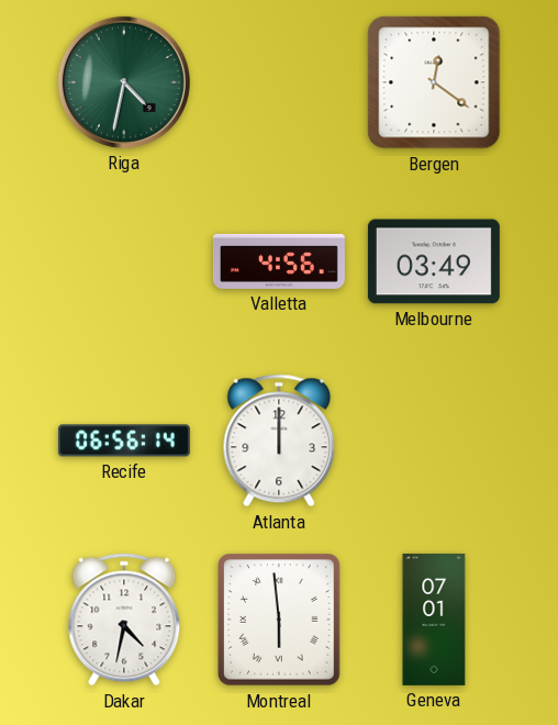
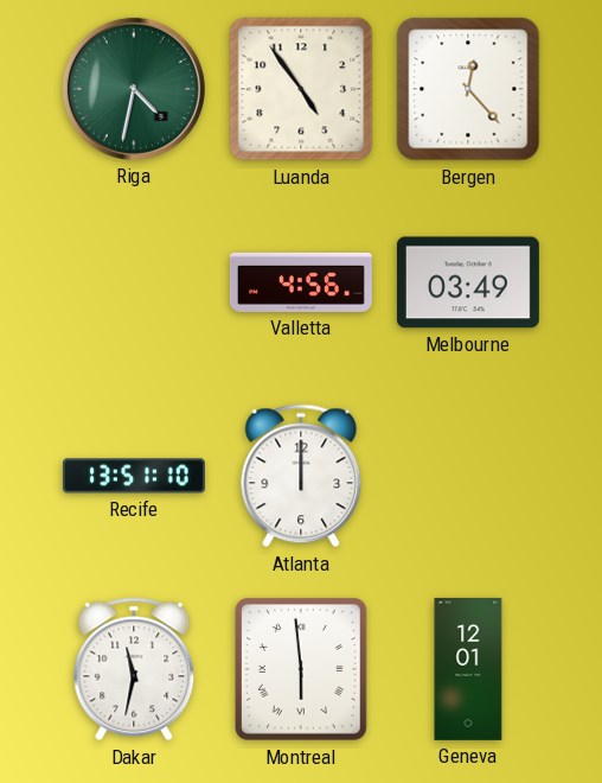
Luanda: none -> 4:54
Bergen: 12:21 -> 12:23
Recife: 06:56 -> 13:51
Dakar: 4:32 -> 11:32
Geneva: 07:01 -> 12:01
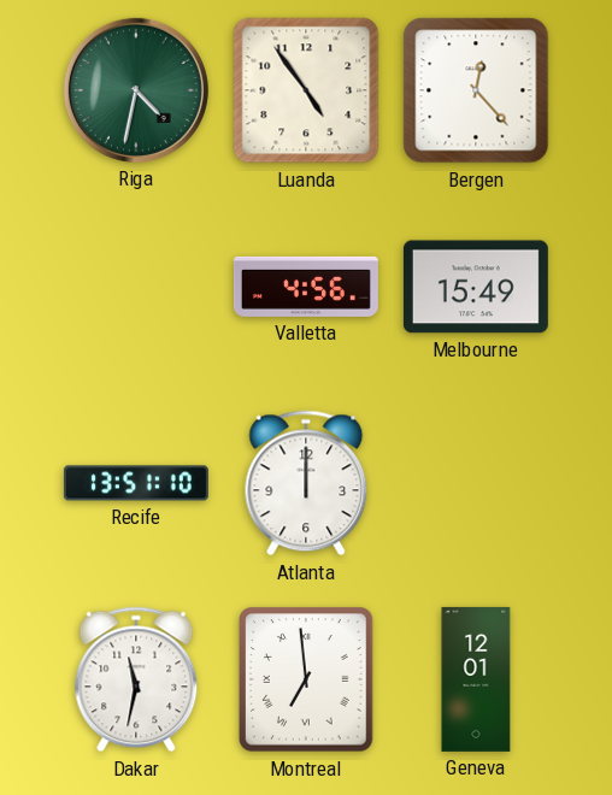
Melbourne: 03:49 -> 15:49
Montreal: 5:59 -> 6:59
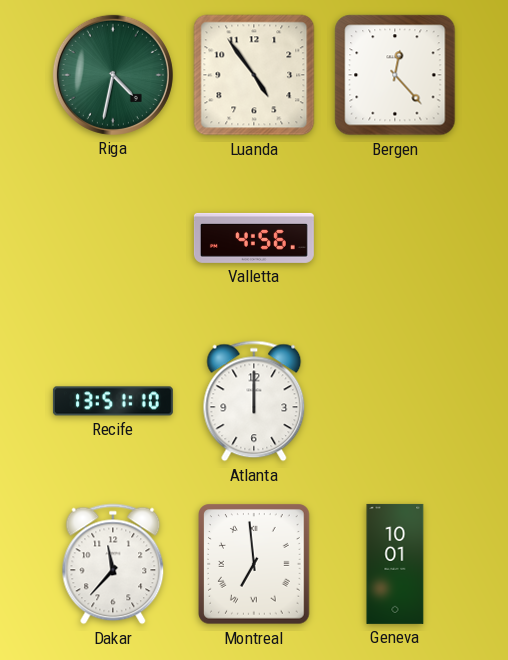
Melbourne: 15:49 -> none
Dakar: 11:32 -> 11:37
Geneva: 12:01 -> 10:01
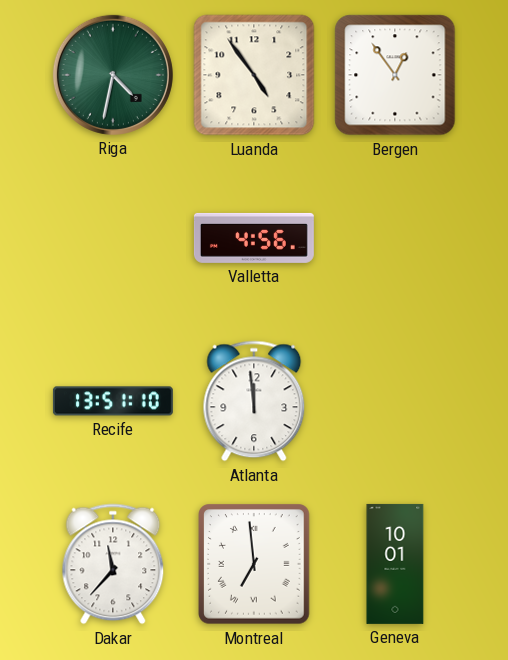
Bergen: 12:23 -> 12:54
Atlanta: 12:00 -> 11:59
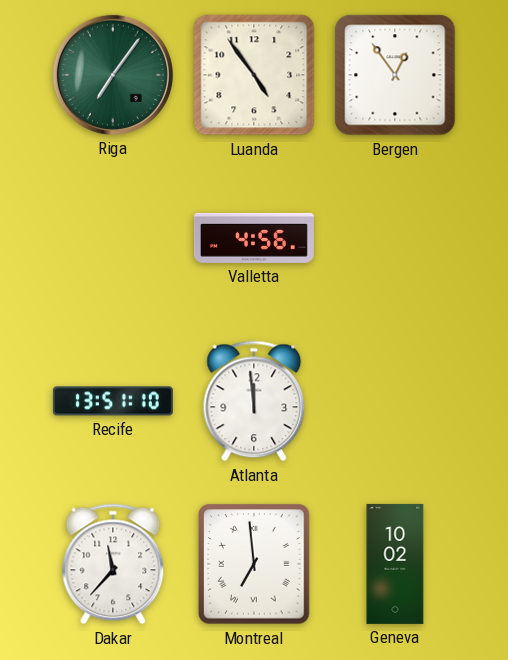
Riga: 4:32 -> 7:06
Geneva: 10:01 -> 10:02
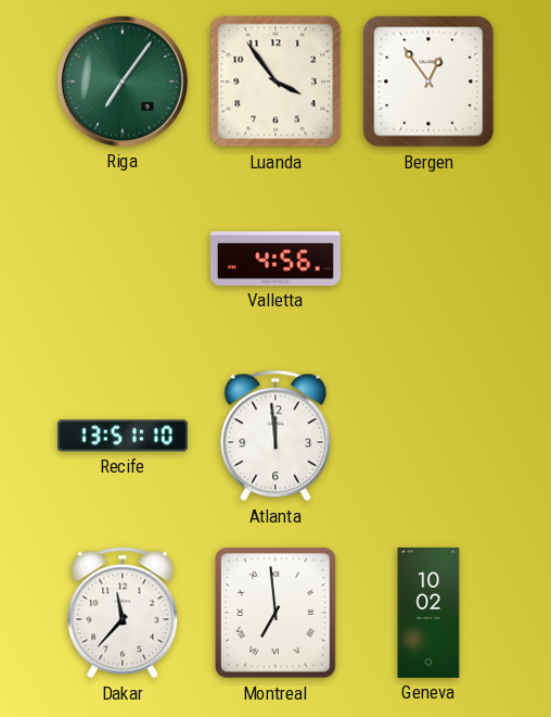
Luanda: 4:54 -> 3:54
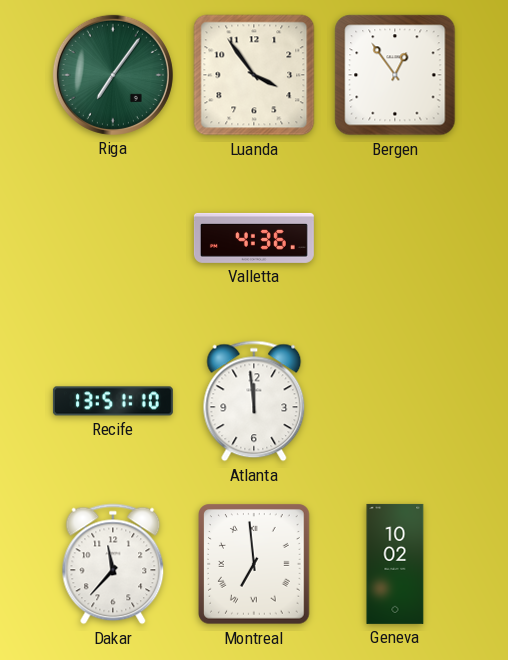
Valletta: 4:56 -> 4:36
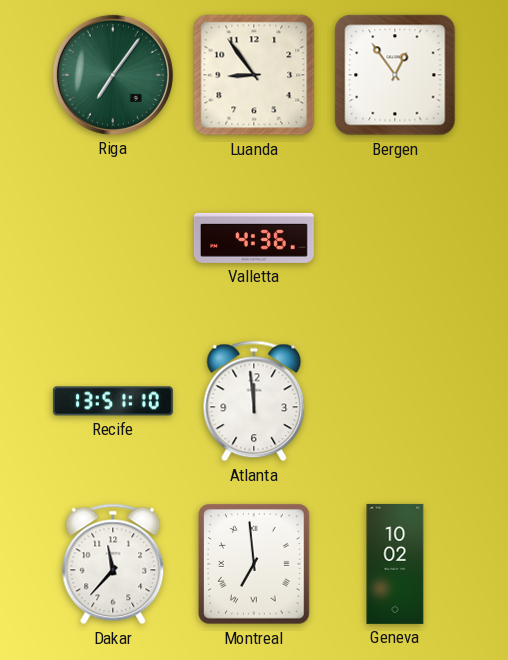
Luanda: 3:54 -> 8:54
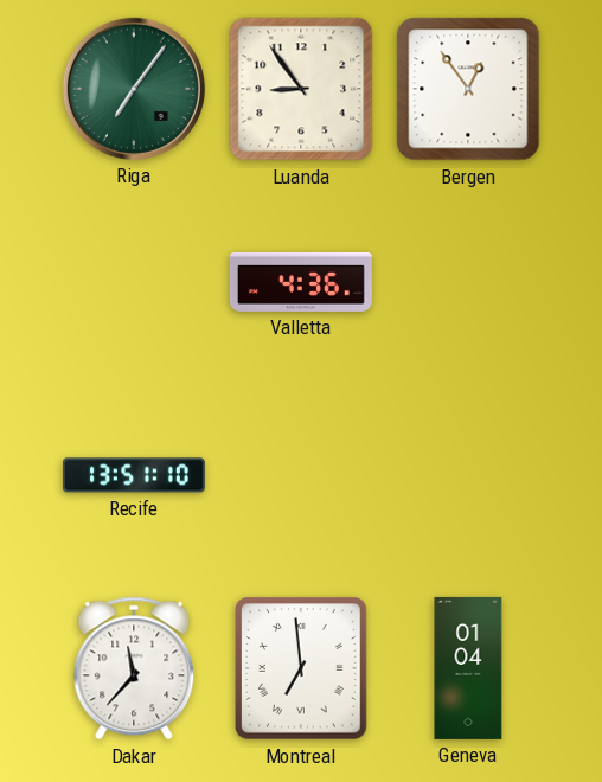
Atlanta: 11:59 -> none
Geneva: 10:02 -> 01:04
